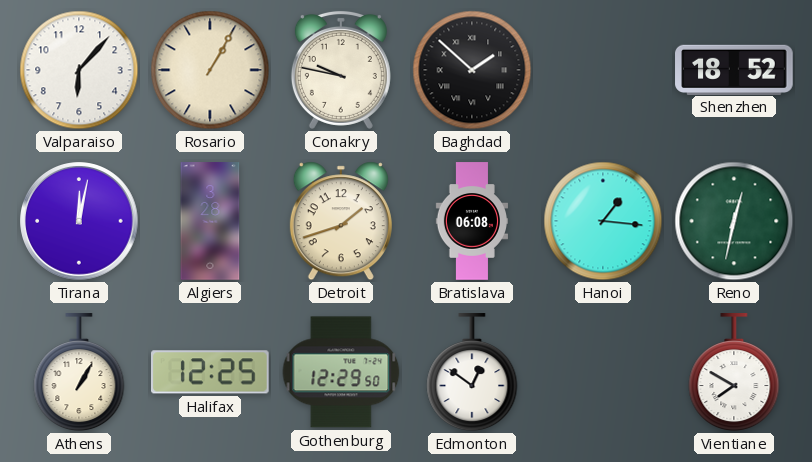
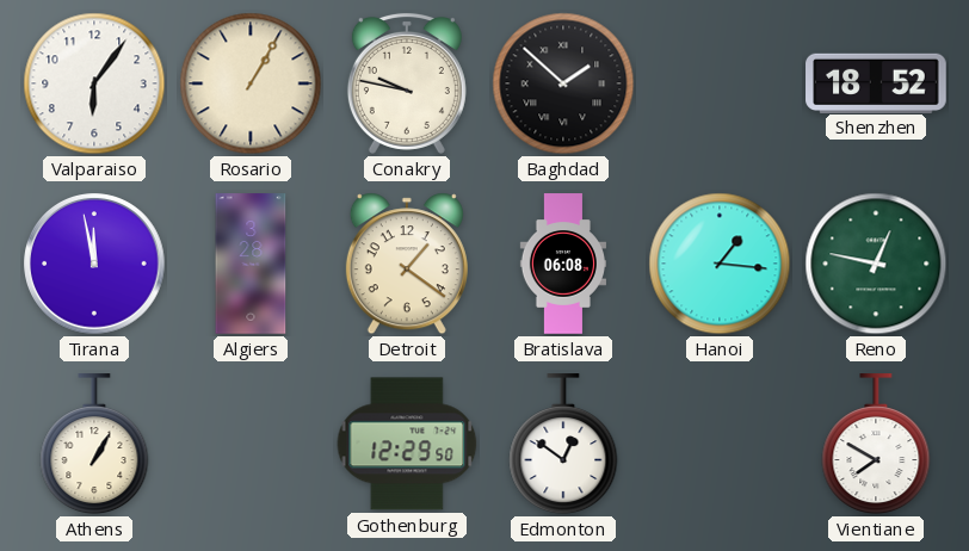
Valparaiso: 6:07 -> 6:06
Tirana: 12:02 -> 11:58
Detroit: 1:42 -> 1:21
Reno: 12:32 -> 12:47
Halifax: 12:25 -> none
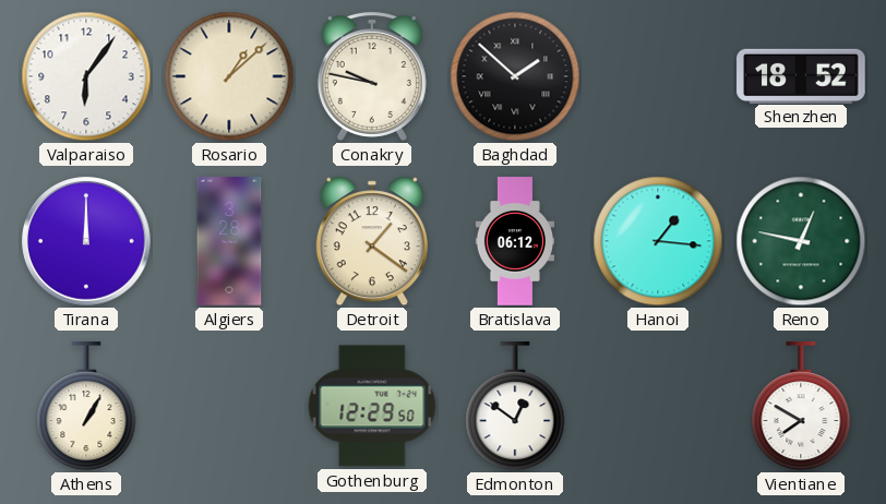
Rosario: 1:05 -> 1:08
Tirana: 11:58 -> 12:00
Bratislava: 06:08 -> 06:12
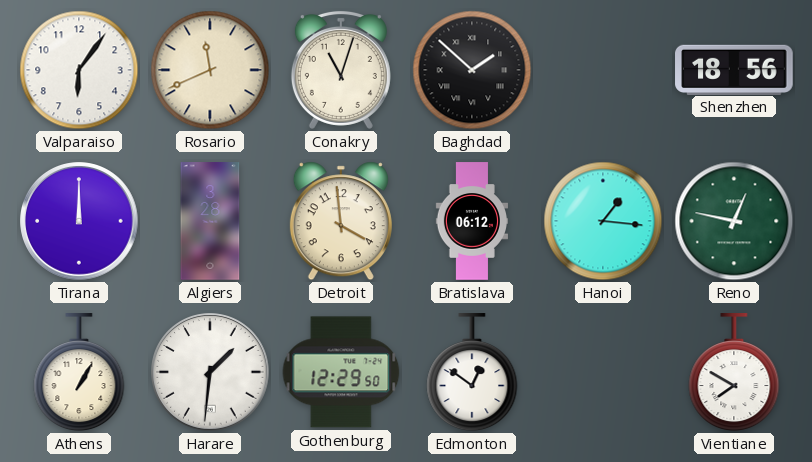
Rosario: 1:08 -> 11:41
Conakry: 9:47 -> 11:03
Shenzhen: 18:52 -> 18:56
Detroit: 1:21 -> 3:59
Harare: none -> 1:31
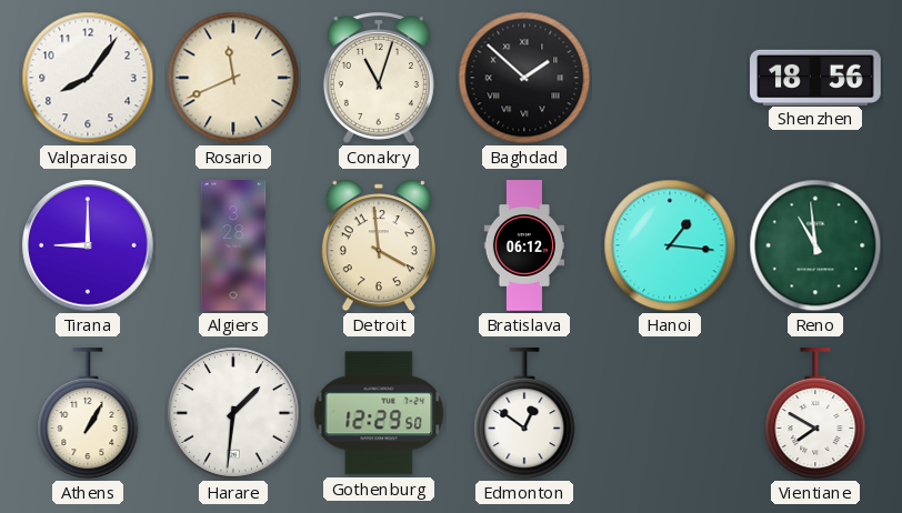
Valparaiso: 6:06 -> 8:06
Tirana: 12:00 -> 9:00
Reno: 12:47 -> 10:59
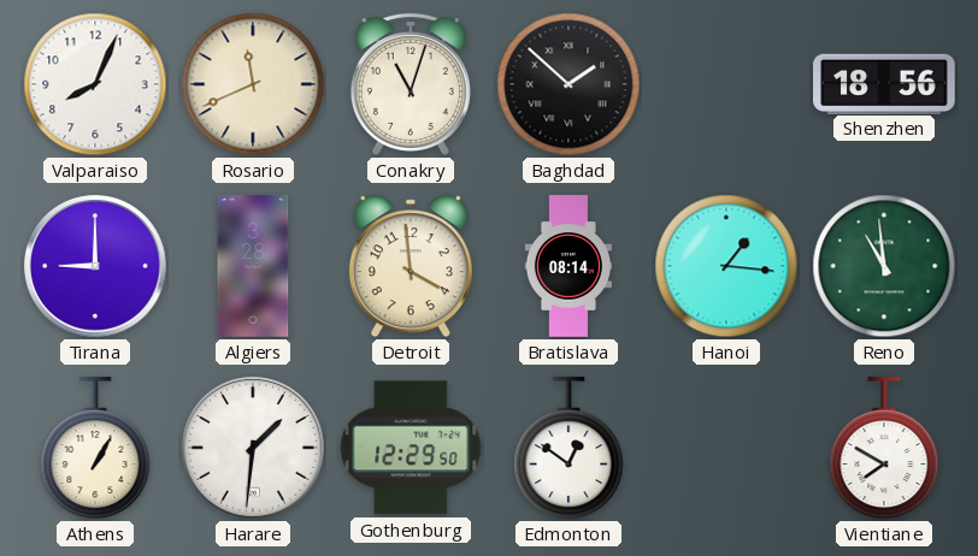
Valparaiso: 8:06 -> 8:04
Bratislava: 06:12 -> 08:14
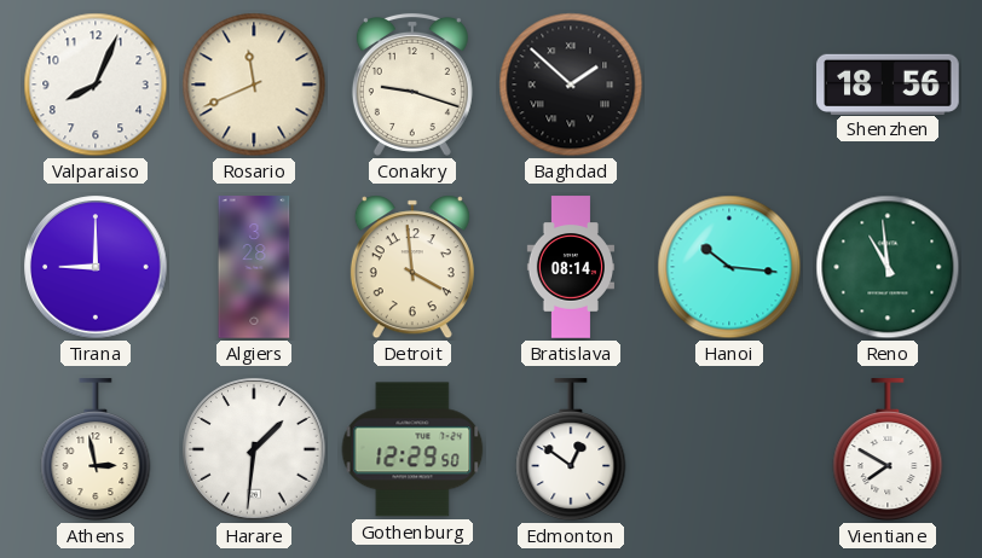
Conakry: 11:03 -> 9:18
Hanoi: 1:16 -> 10:16
Athens: 1:05 -> 2:58
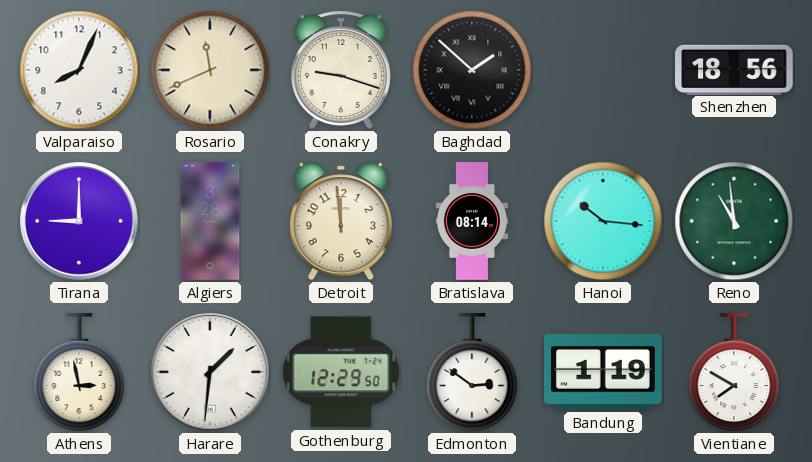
Detroit: 3:59 -> 11:59
Edmonton: 12:51 -> 2:51
Bandung: none -> 1:19
